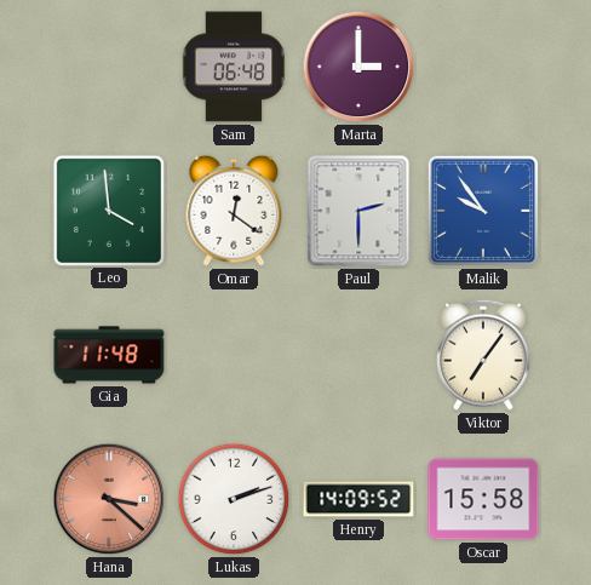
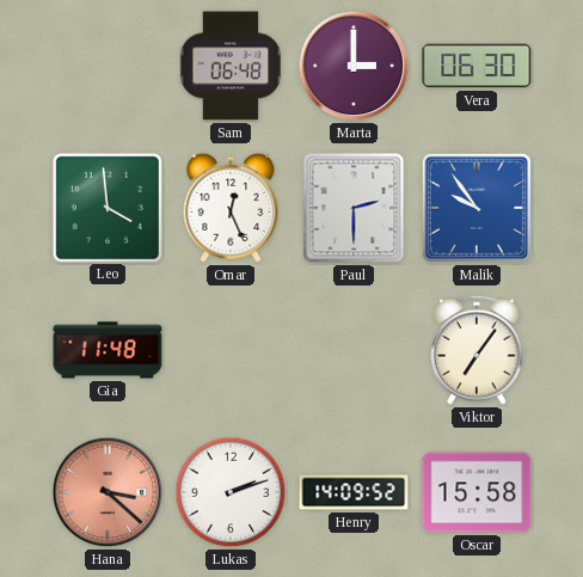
Vera: none -> 06:30
Omar: 12:21 -> 12:26
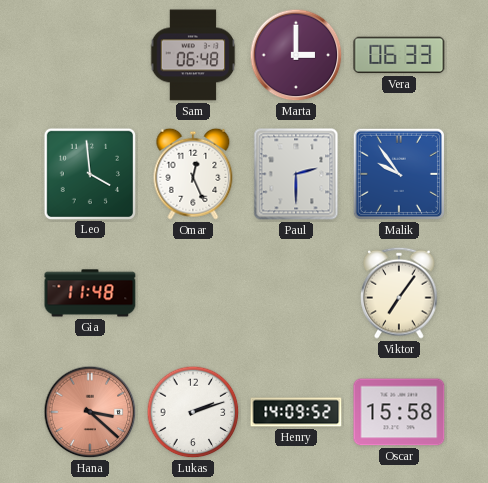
Vera: 06:30 -> 06:33
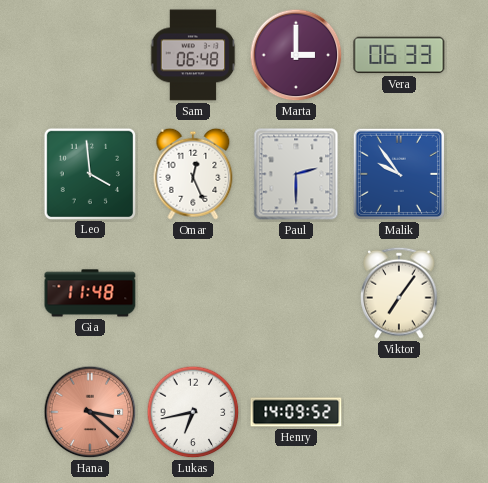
Lukas: 2:12 -> 6:43
Oscar: 15:58 -> none
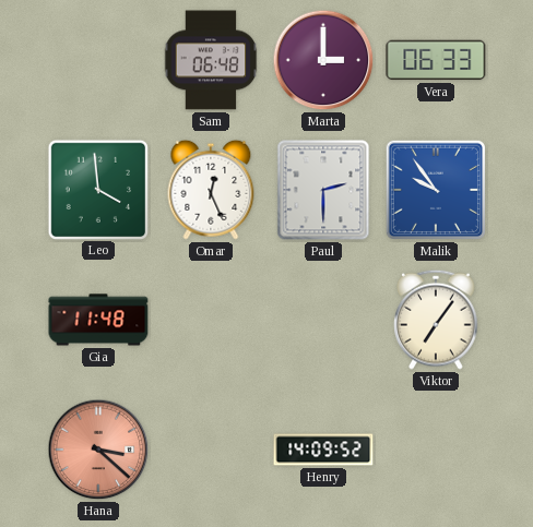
Lukas: 6:43 -> none
